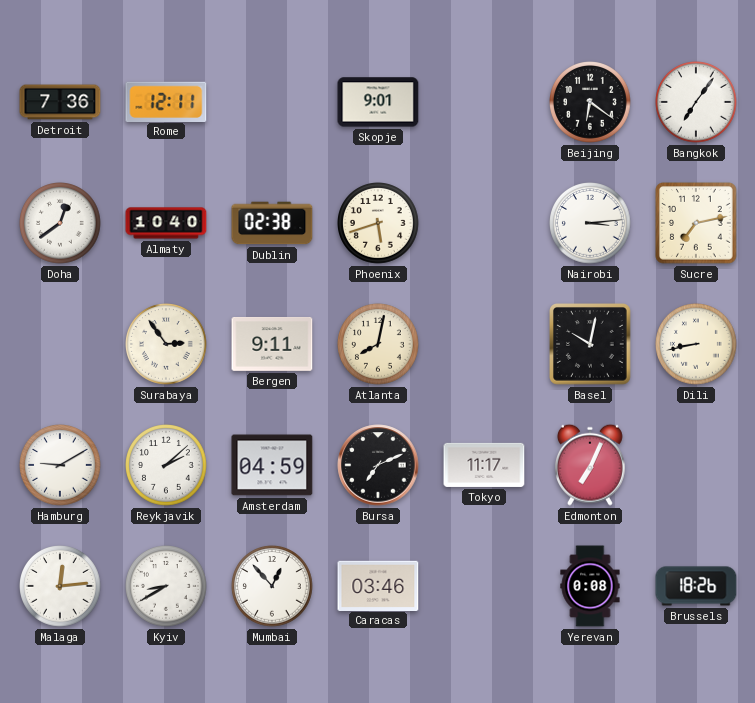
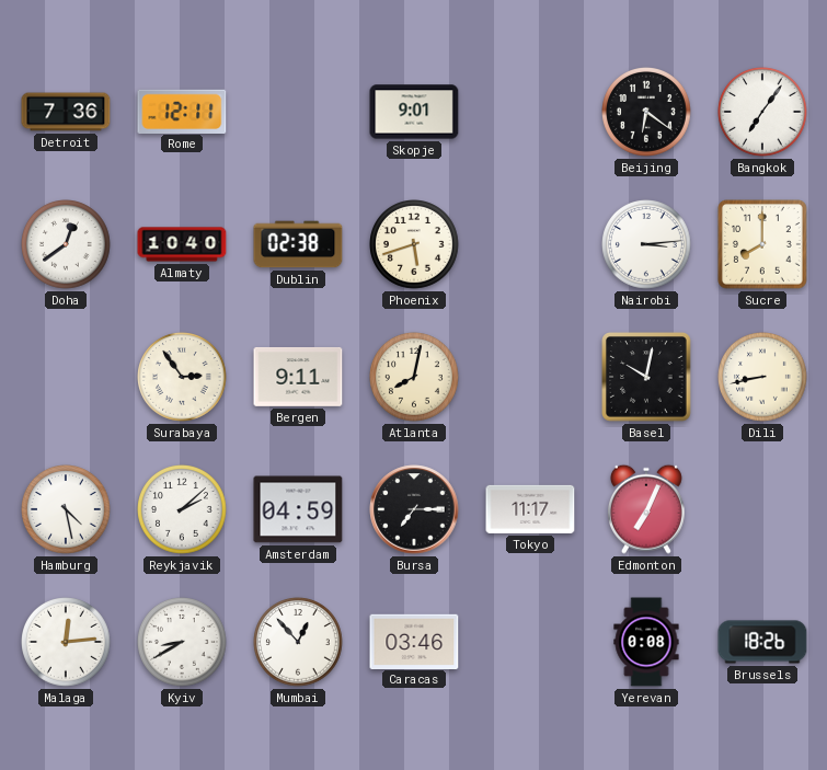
Sucre: 7:13 -> 8:00
Hamburg: 9:10 -> 4:28
Bursa: 7:11 -> 7:15
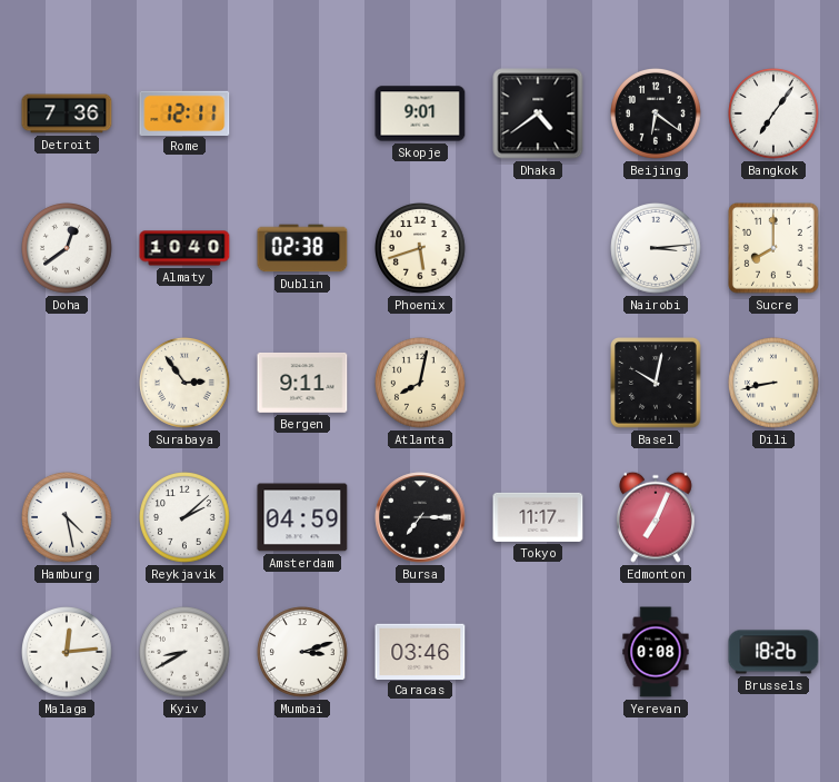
Dhaka: none -> 4:39
Mumbai: 12:53 -> 3:12
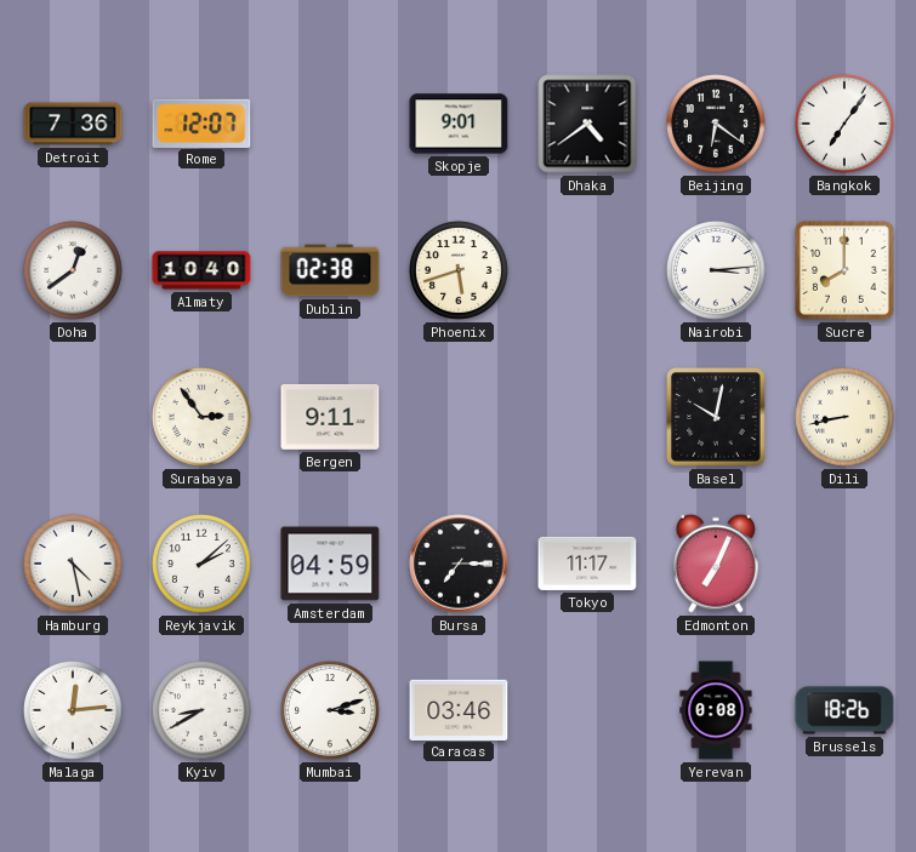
Rome: 12:11 -> 12:07
Atlanta: 8:02 -> none
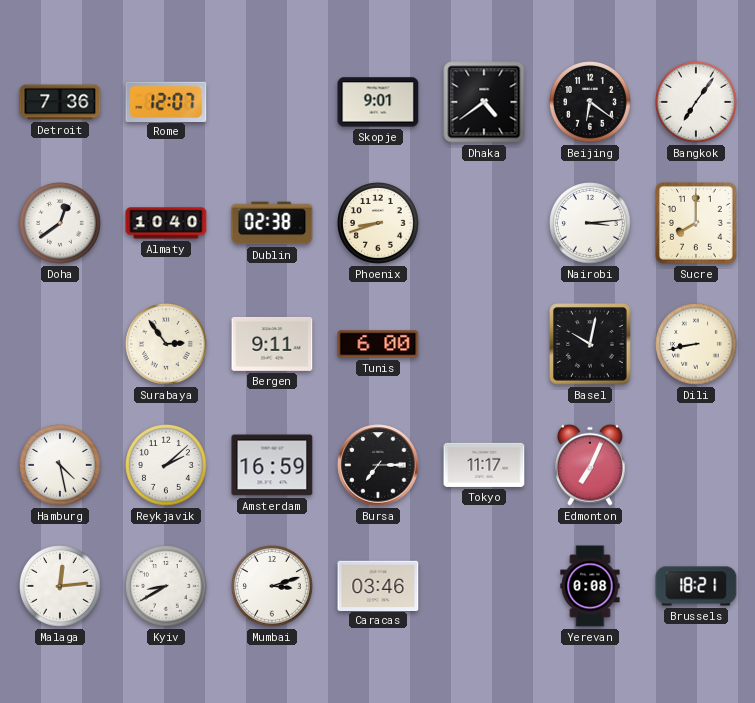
Phoenix: 5:42 -> 8:42
Tunis: none -> 6:00
Amsterdam: 04:59 -> 16:59
Brussels: 18:26 -> 18:21
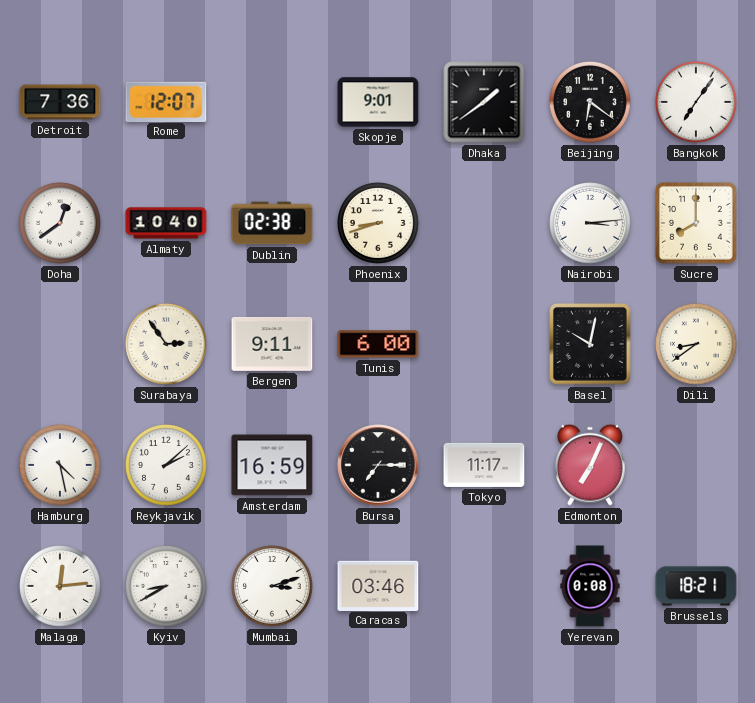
Dhaka: 4:39 -> 1:39
Dili: 8:43 -> 8:39
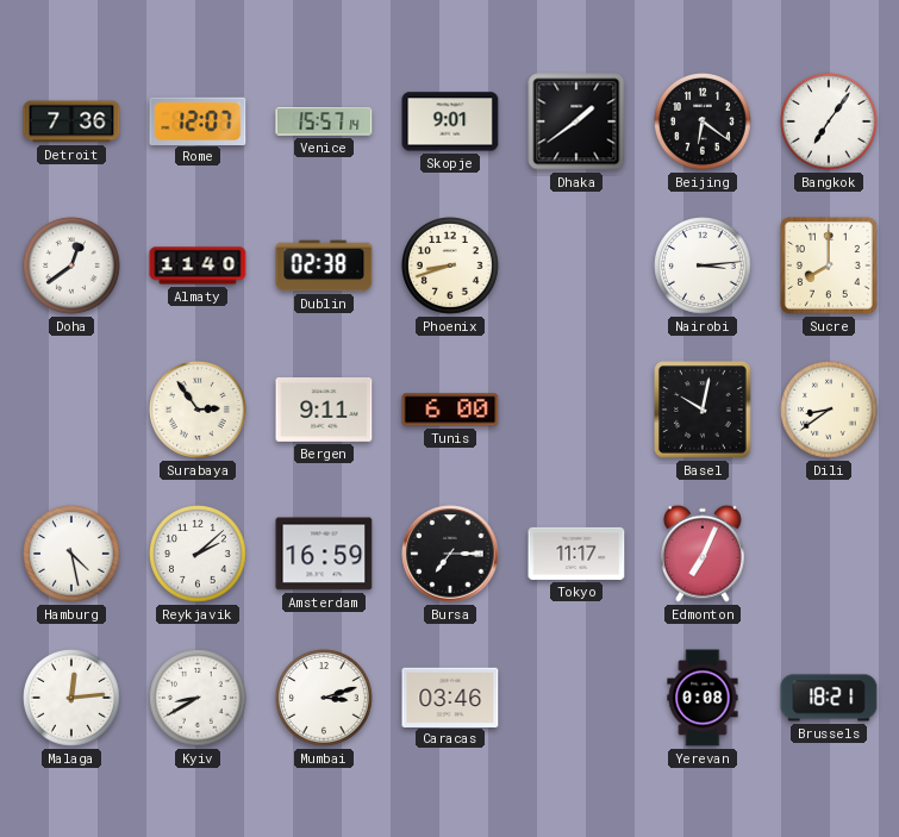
Venice: none -> 15:57
Almaty: 10:40 -> 11:40
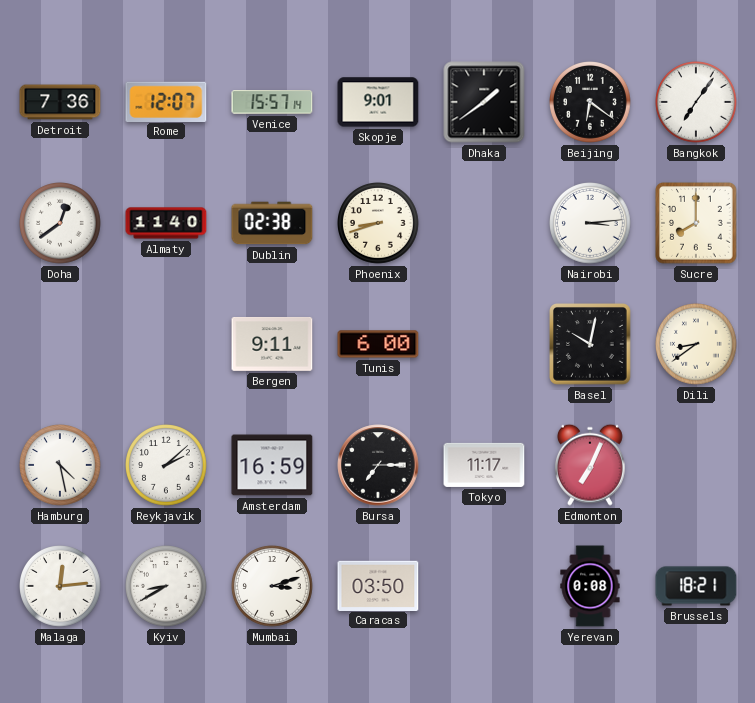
Surabaya: 2:54 -> none
Caracas: 03:46 -> 03:50
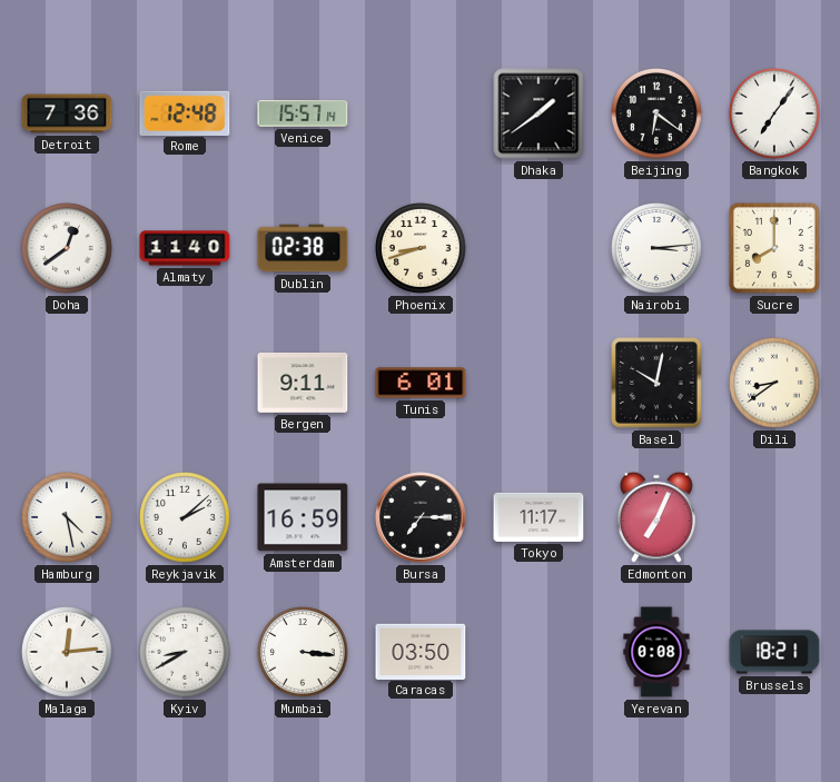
Rome: 12:07 -> 12:48
Skopje: 9:01 -> none
Tunis: 6:00 -> 6:01
Mumbai: 3:12 -> 3:16
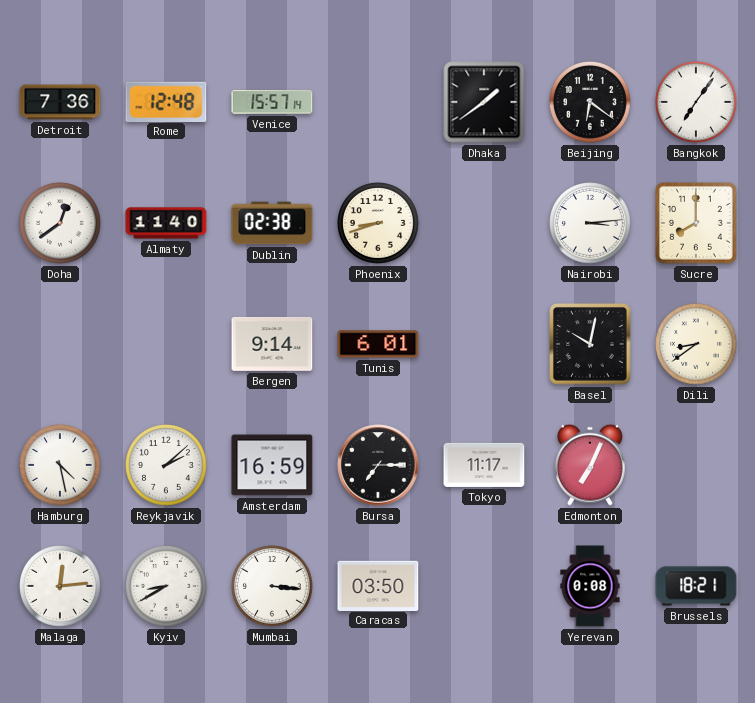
Bergen: 9:11 -> 9:14
